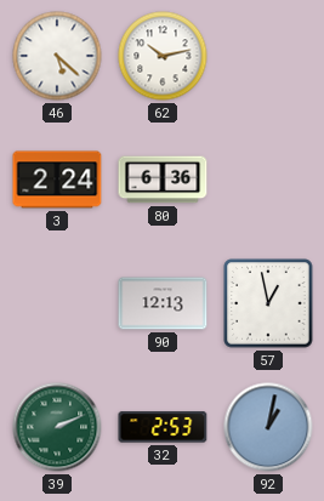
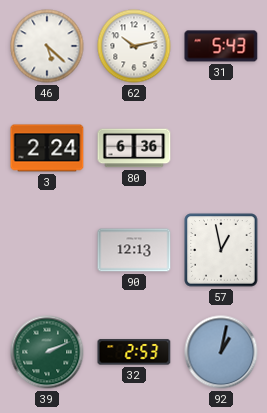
31: none -> 5:43
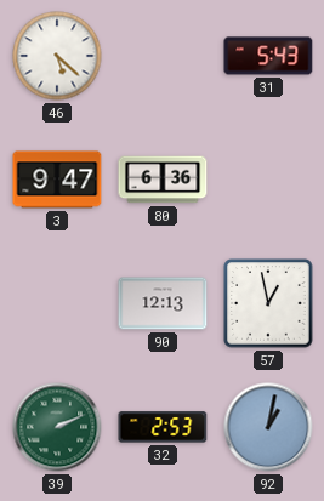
62: 10:13 -> none
3: 2:24 -> 9:47
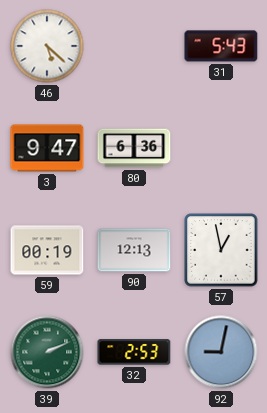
59: none -> 00:19
92: 1:02 -> 9:02
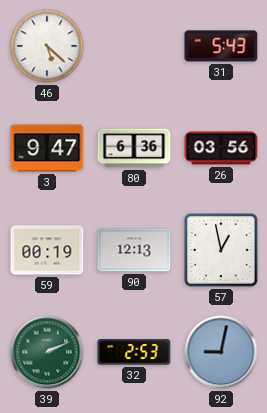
26: none -> 03:56
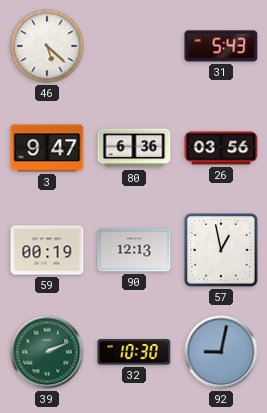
32: 2:53 -> 10:30
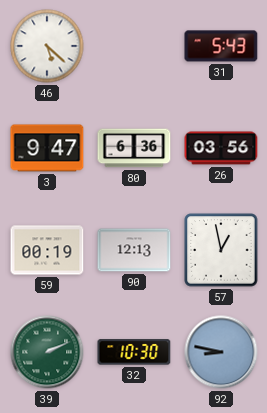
92: 9:02 -> 8:47
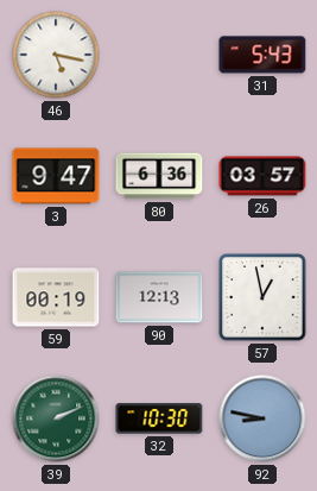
46: 5:22 -> 5:17
26: 03:56 -> 03:57
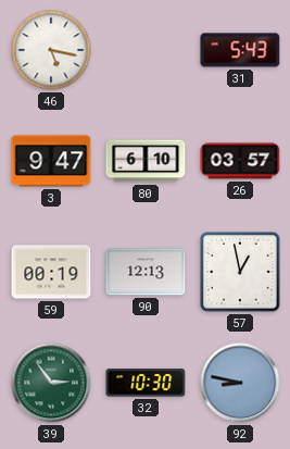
80: 6:36 -> 6:10
39: 2:11 -> 2:54
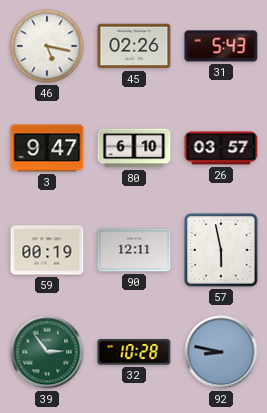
45: none -> 02:26
90: 12:13 -> 12:11
57: 12:58 -> 5:58
32: 10:30 -> 10:28
